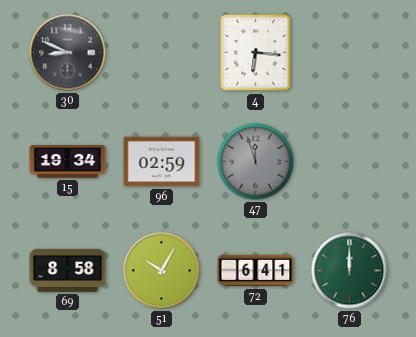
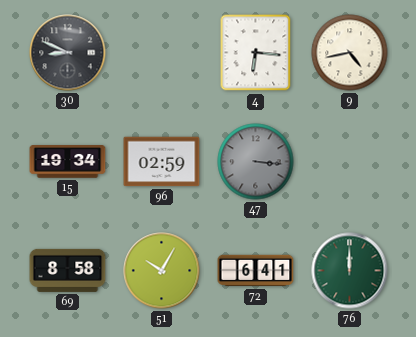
9: none -> 4:43
47: 11:57 -> 3:16
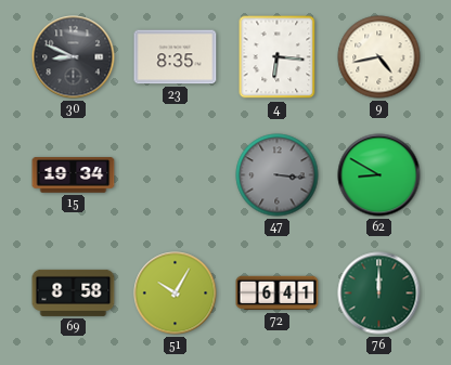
23: none -> 8:35
96: 02:59 -> none
62: none -> 8:50
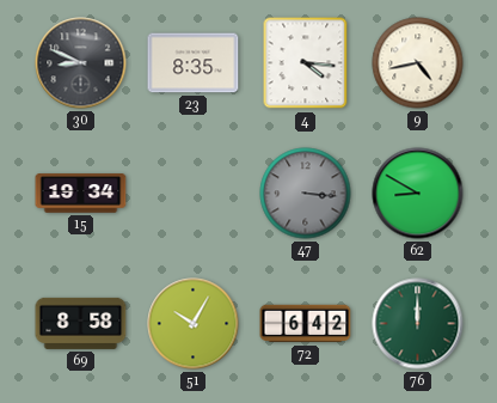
4: 6:16 -> 4:16
72: 6:41 -> 6:42
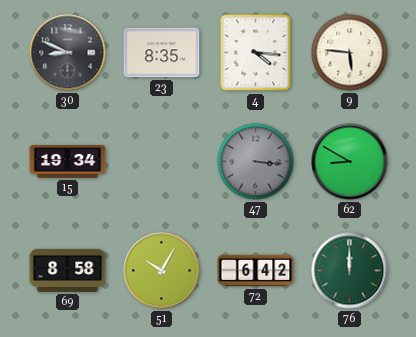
9: 4:43 -> 5:46
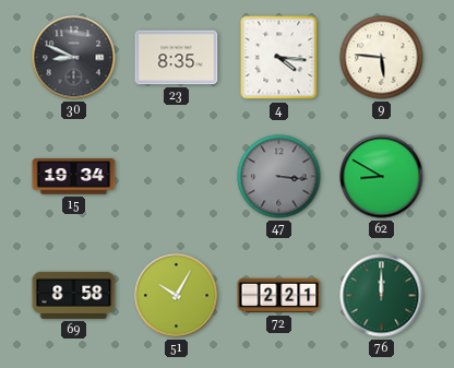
72: 6:42 -> 2:21
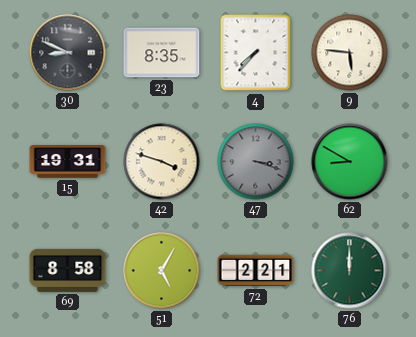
4: 4:16 -> 7:37
15: 19:34 -> 19:31
42: none -> 3:48
47: 3:16 -> 3:18
51: 10:05 -> 5:05
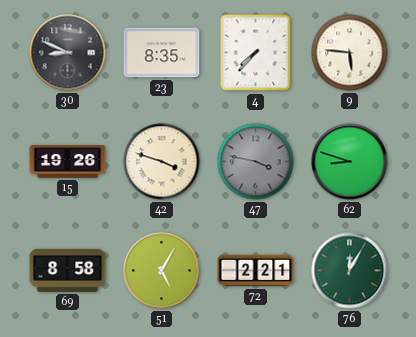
15: 19:31 -> 19:26
47: 3:18 -> 3:47
62: 8:50 -> 8:48
76: 12:00 -> 12:05
